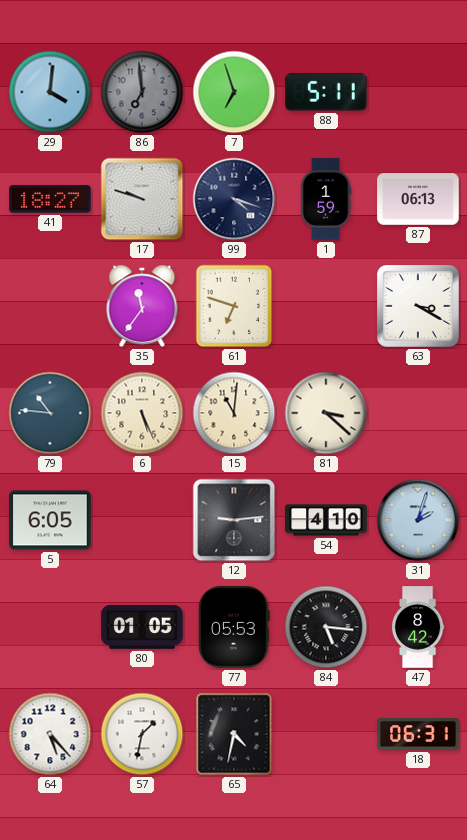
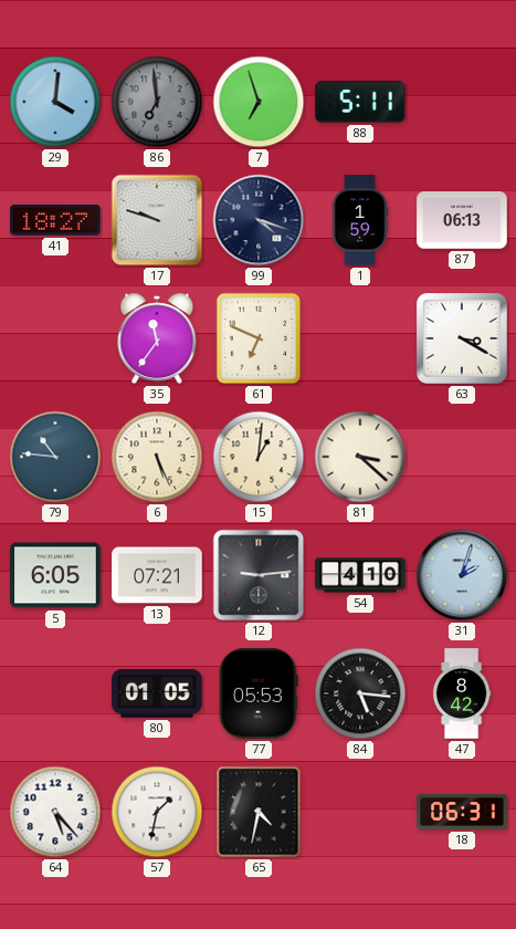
61: 6:48 -> 6:49
15: 11:01 -> 1:01
13: none -> 07:21
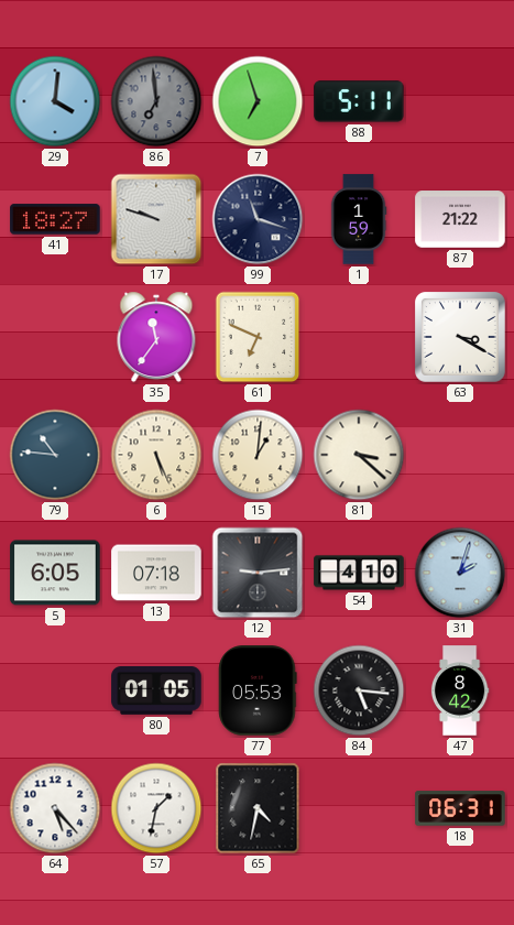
99: 4:18 -> 11:18
87: 06:13 -> 21:22
13: 07:21 -> 07:18
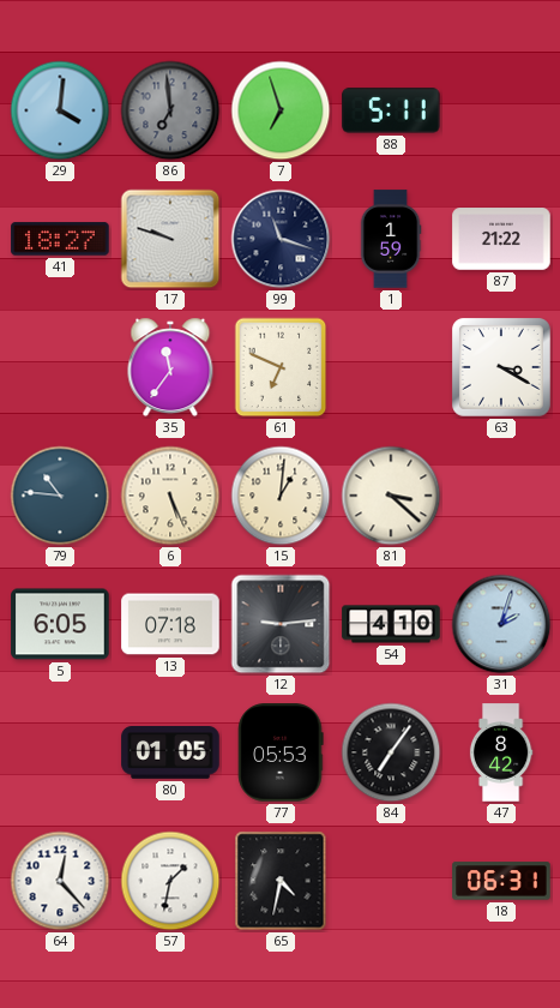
84: 5:16 -> 7:06
64: 5:23 -> 12:23
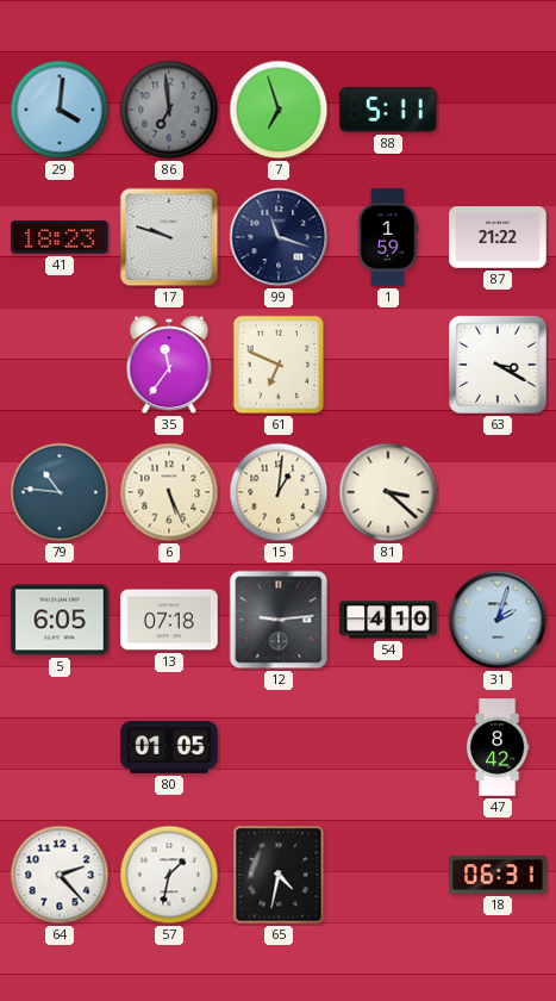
41: 18:27 -> 18:23
77: 05:53 -> none
84: 7:06 -> none
64: 12:23 -> 2:23
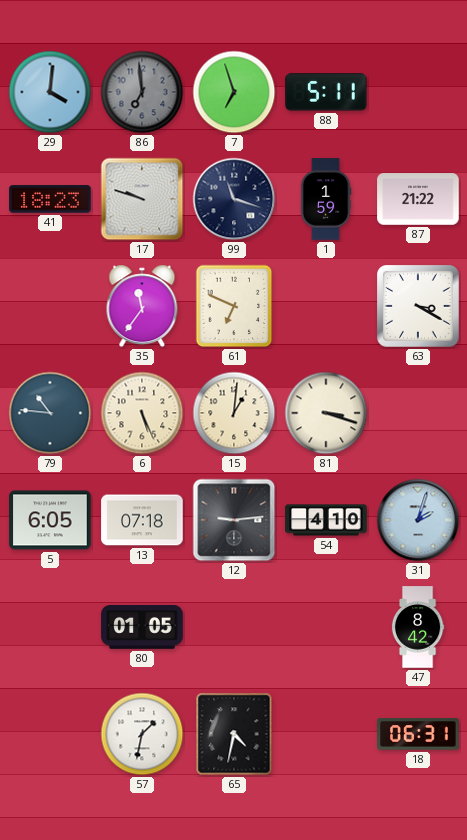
81: 3:22 -> 3:18
64: 2:23 -> none
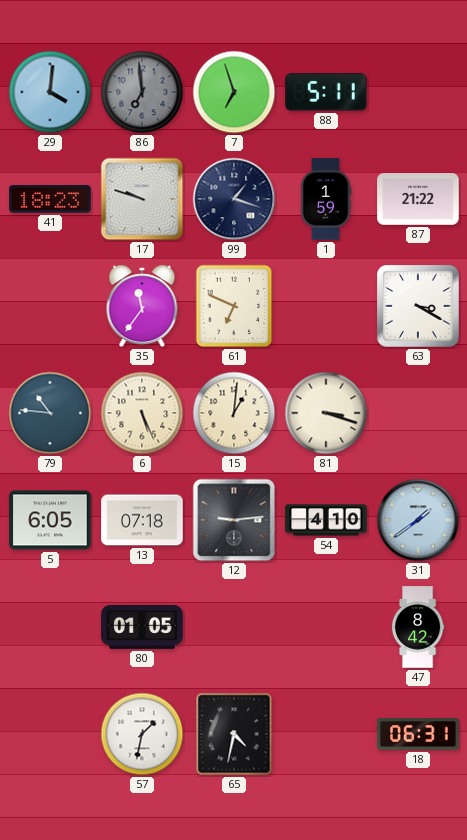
99: 11:18 -> 1:18
31: 2:03 -> 1:39
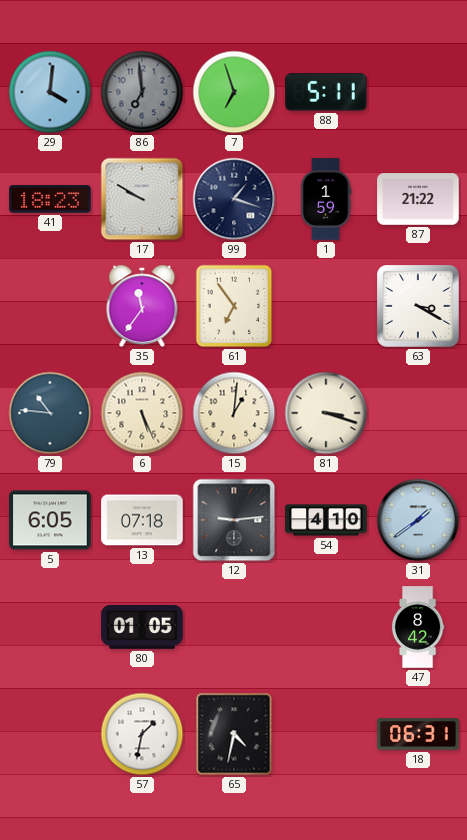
17: 9:48 -> 9:50
61: 6:49 -> 6:54
